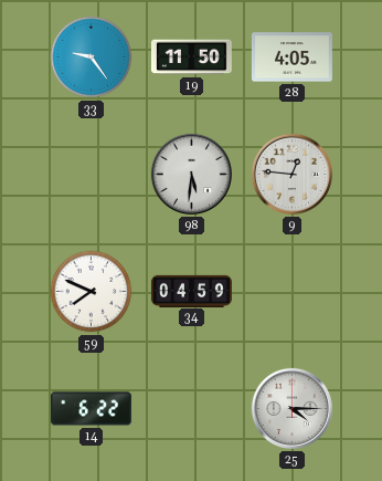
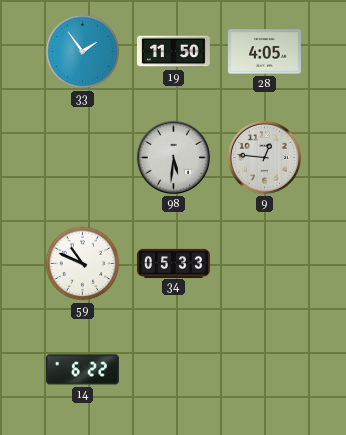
33: 9:24 -> 1:54
59: 7:49 -> 10:49
34: 04:59 -> 05:33
25: 4:15 -> none
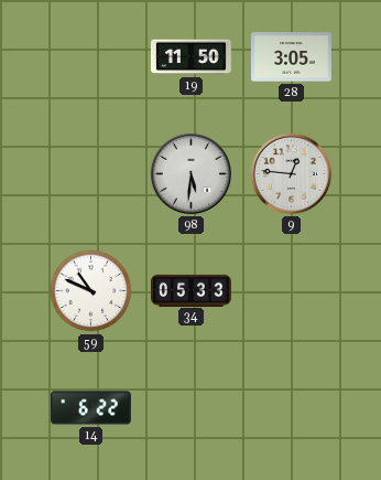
33: 1:54 -> none
28: 4:05 -> 3:05
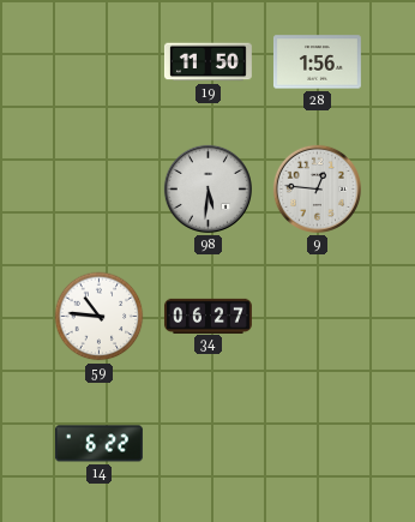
28: 3:05 -> 1:56
59: 10:49 -> 10:46
34: 05:33 -> 06:27
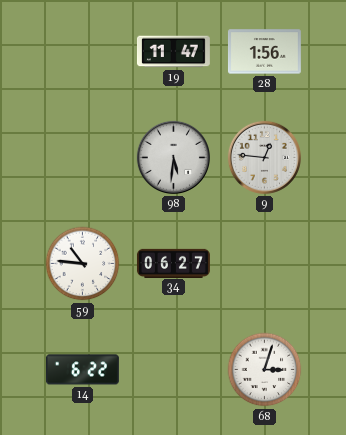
19: 11:50 -> 11:47
68: none -> 3:03
